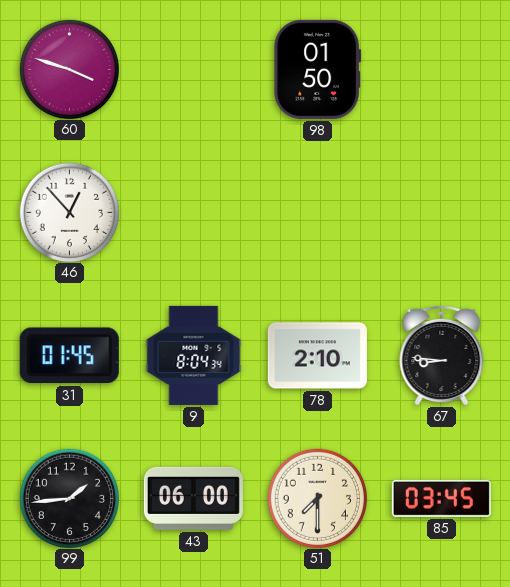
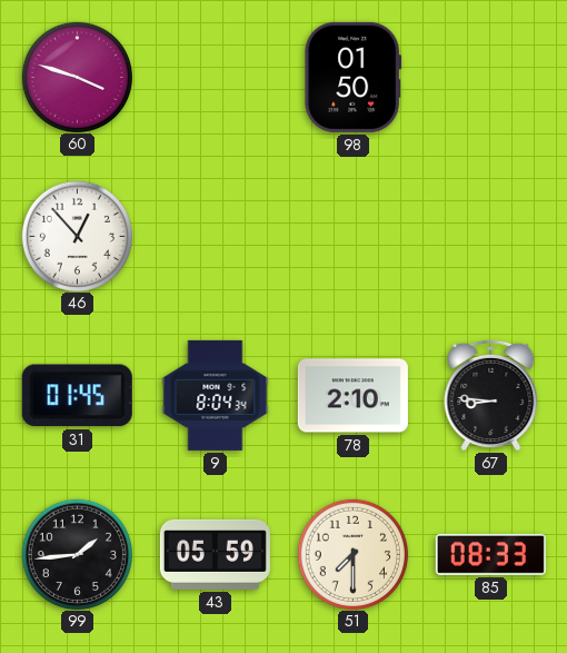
43: 06:00 -> 05:59
85: 03:45 -> 08:33
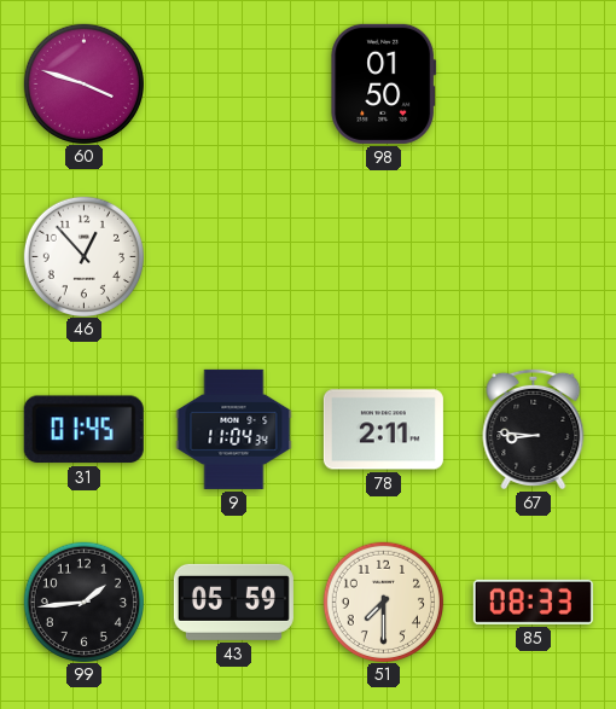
9: 8:04 -> 11:04
78: 2:10 -> 2:11
